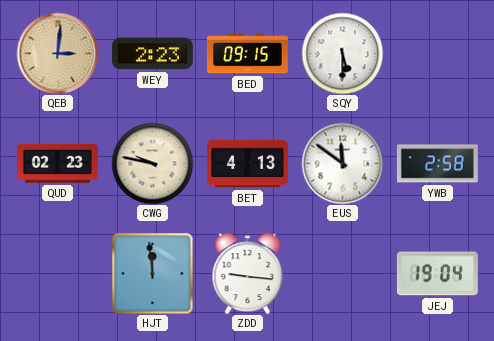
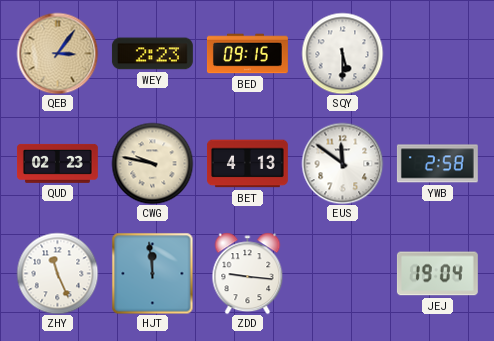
QEB: 3:01 -> 3:06
ZHY: none -> 11:26
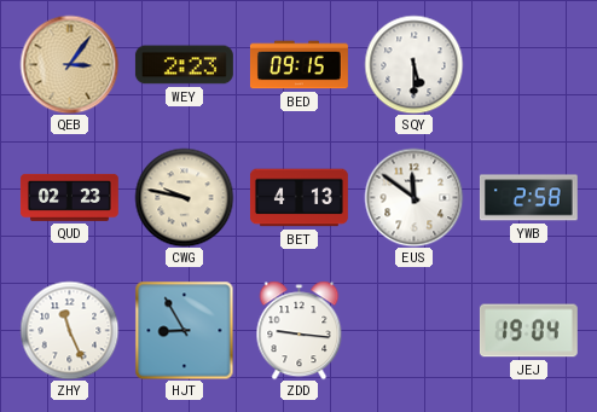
HJT: 11:59 -> 8:55
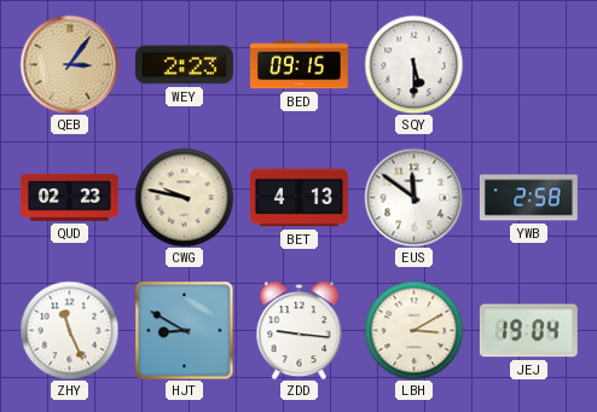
HJT: 8:55 -> 8:50
LBH: none -> 3:10
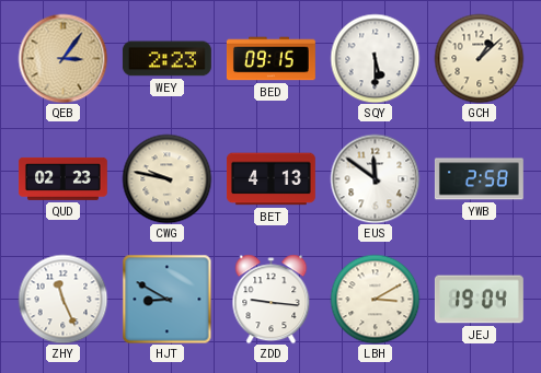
GCH: none -> 1:08
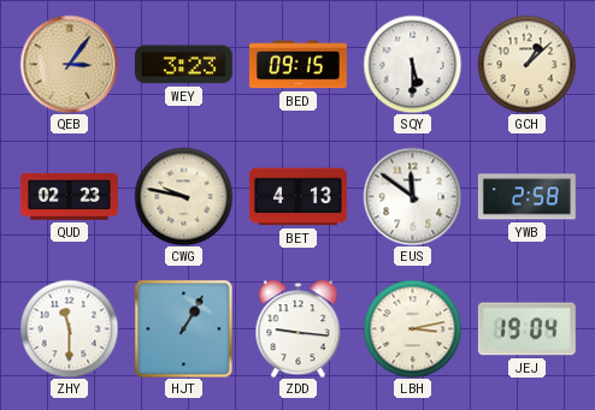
WEY: 2:23 -> 3:23
ZHY: 11:26 -> 11:30
HJT: 8:50 -> 1:05
LBH: 3:10 -> 3:13
